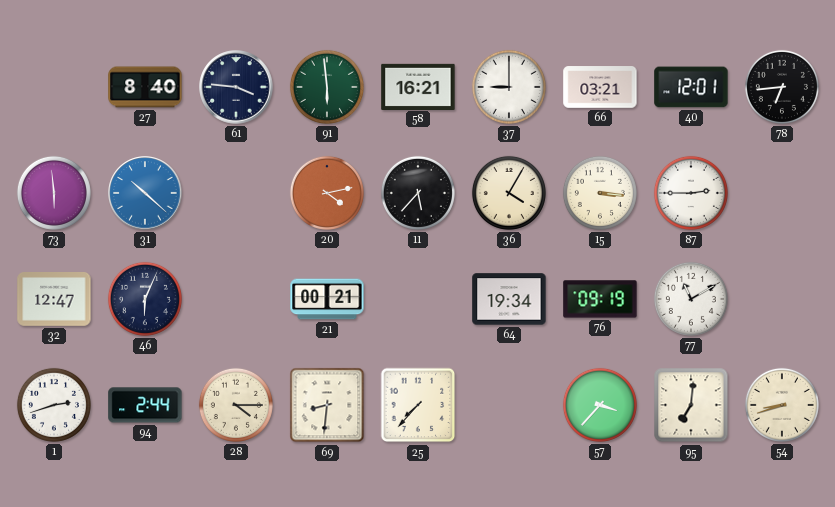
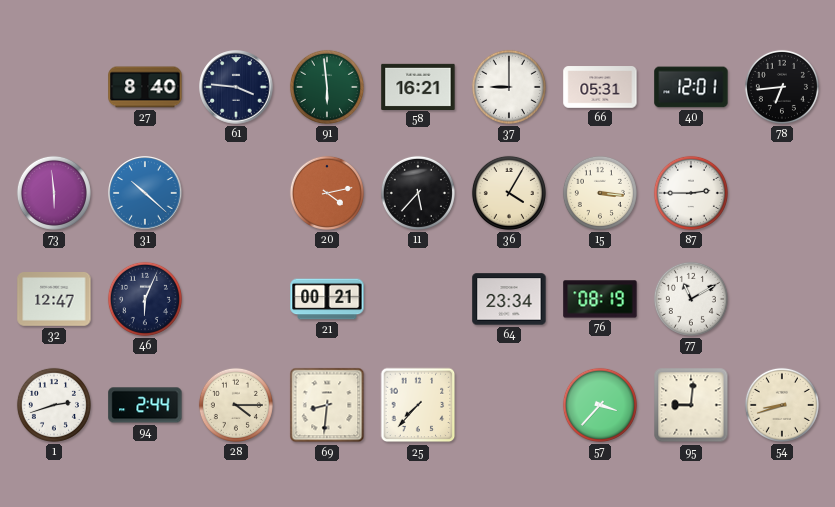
66: 03:21 -> 05:31
64: 19:34 -> 23:34
76: 09:19 -> 08:19
95: 7:01 -> 9:01
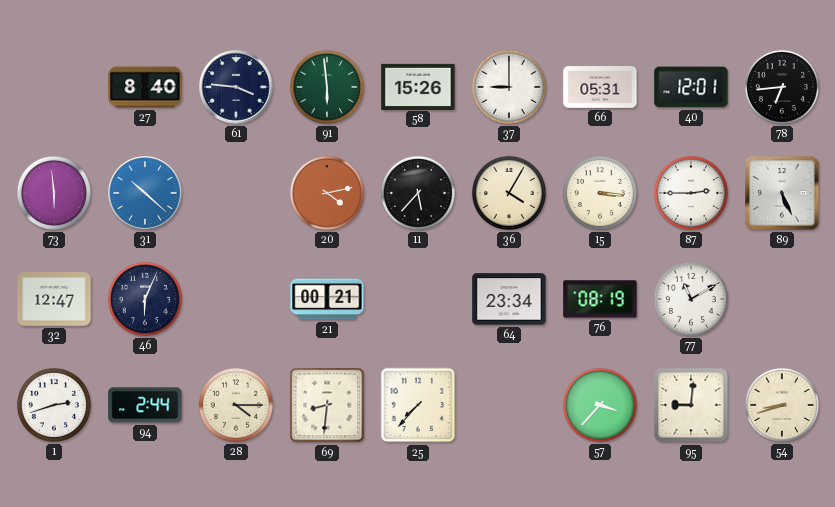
58: 16:21 -> 15:26
89: none -> 5:26
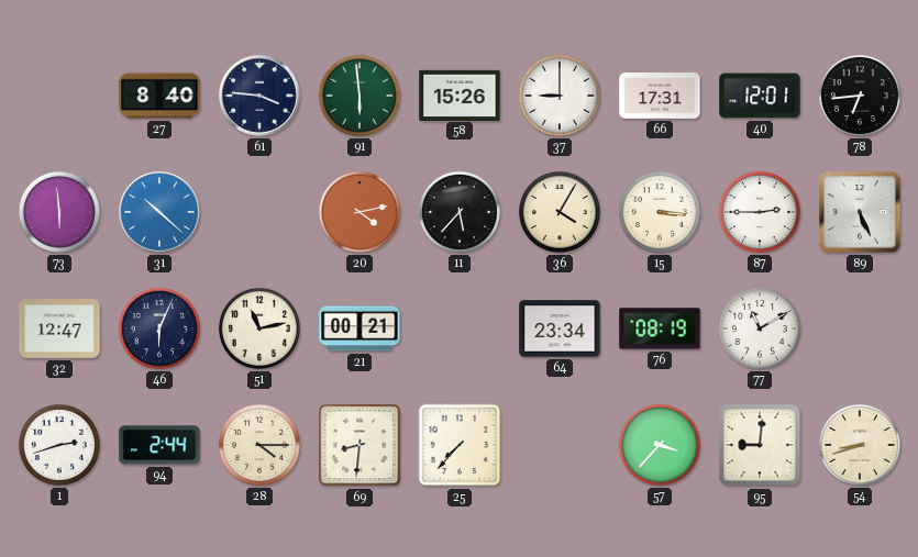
66: 05:31 -> 17:31
51: none -> 11:13
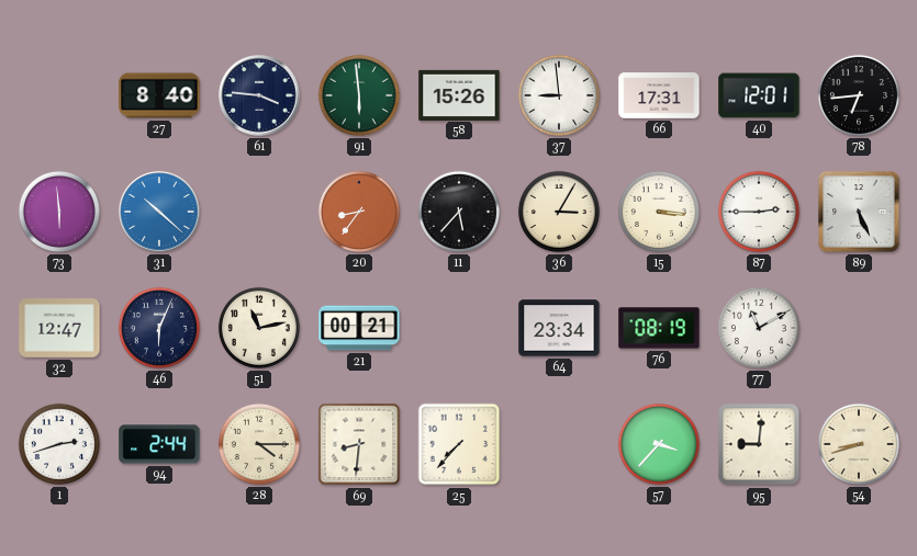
37: 9:00 -> 8:59
20: 4:13 -> 8:36
36: 4:05 -> 3:05
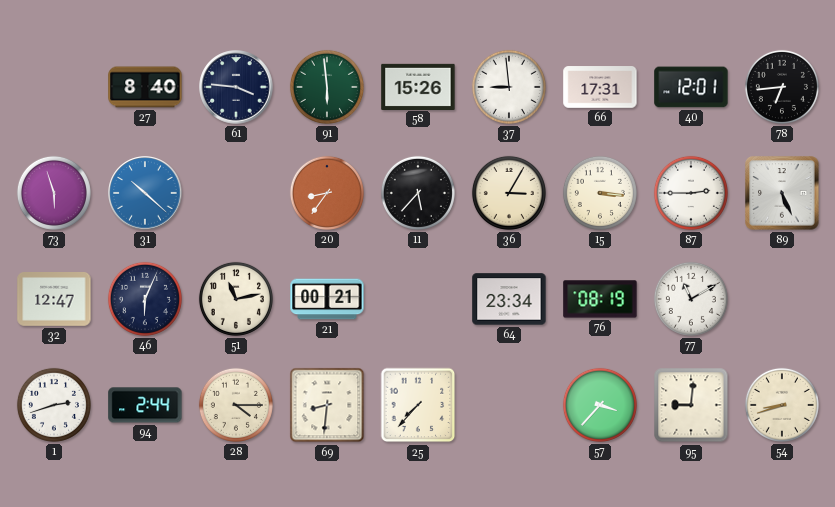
73: 5:59 -> 5:57
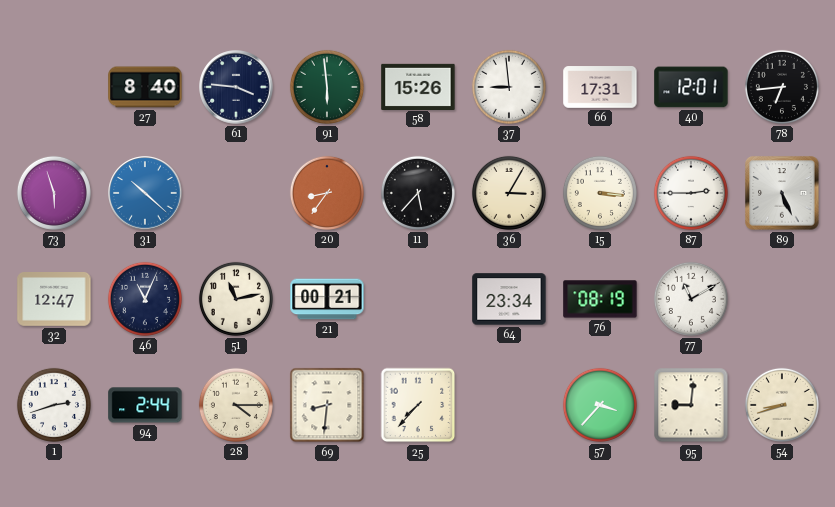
46: 6:04 -> 11:04
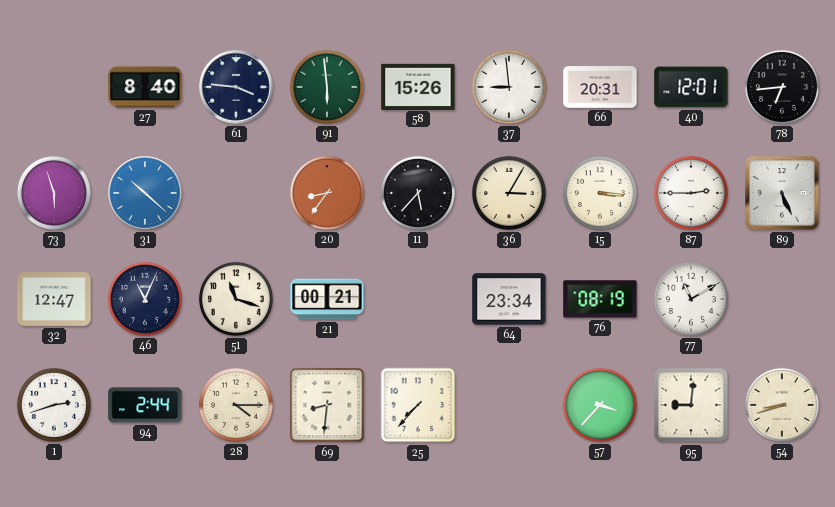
66: 17:31 -> 20:31
51: 11:13 -> 11:18
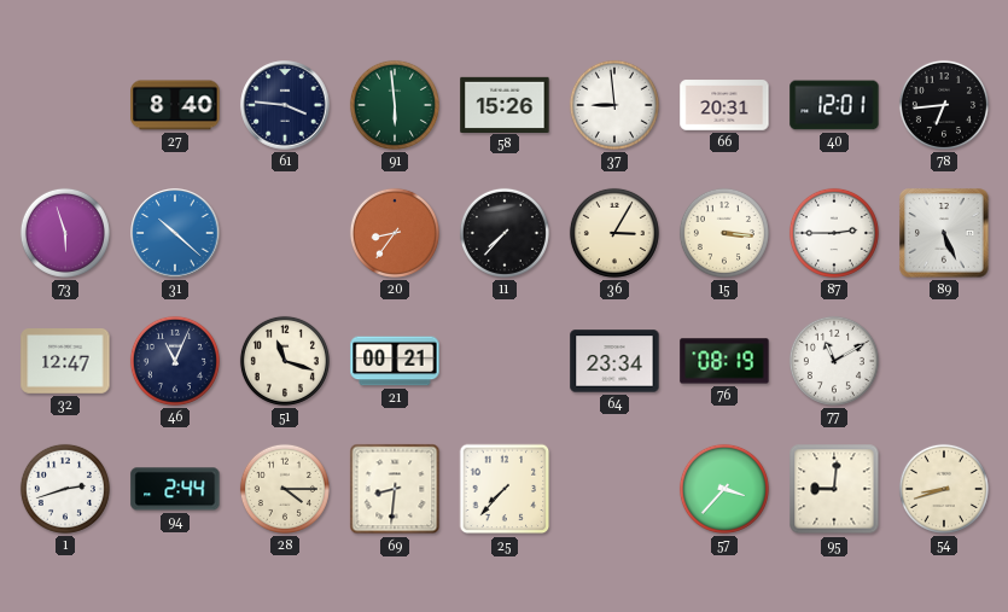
11: 5:37 -> 7:37
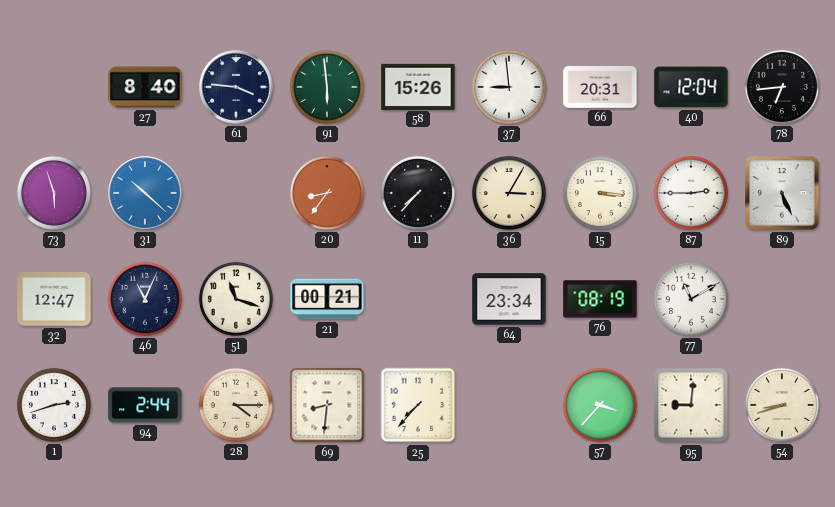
40: 12:01 -> 12:04
